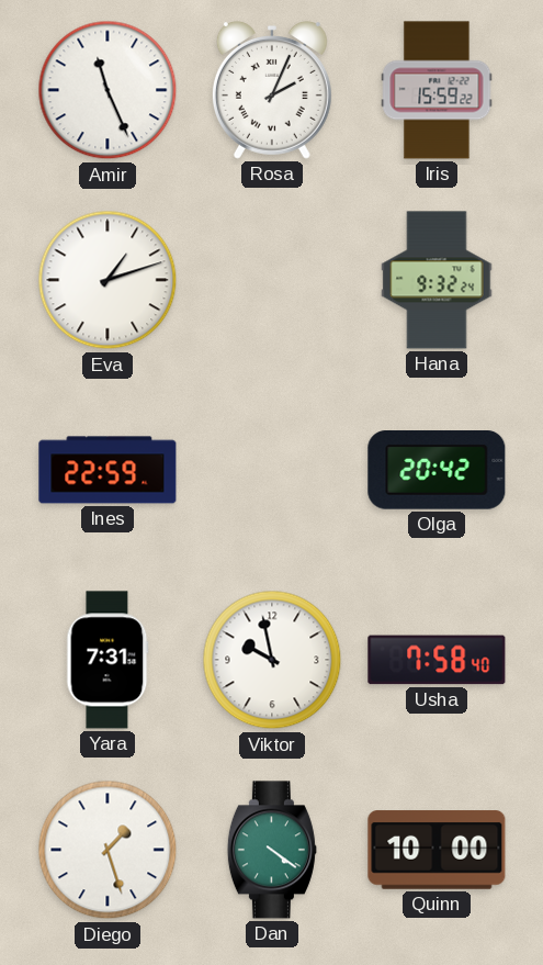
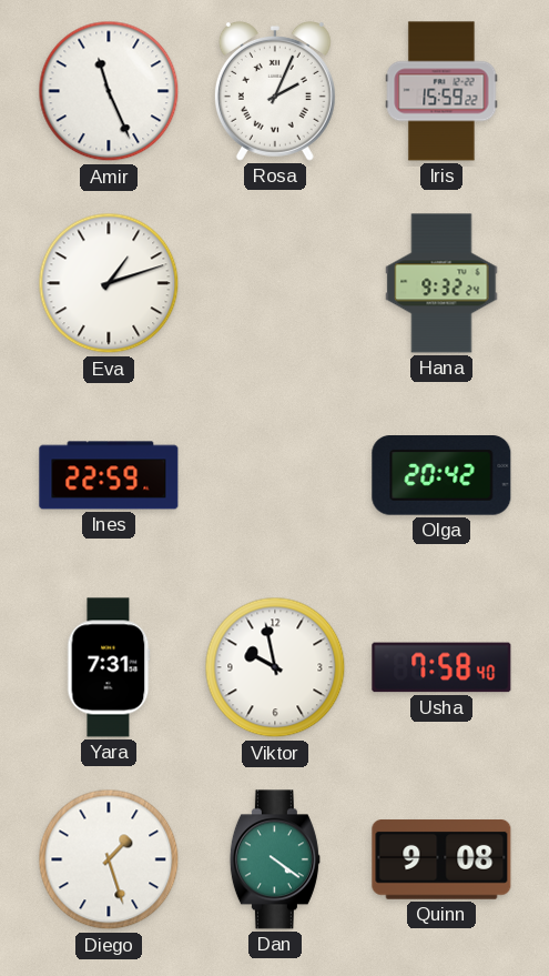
Quinn: 10:00 -> 9:08
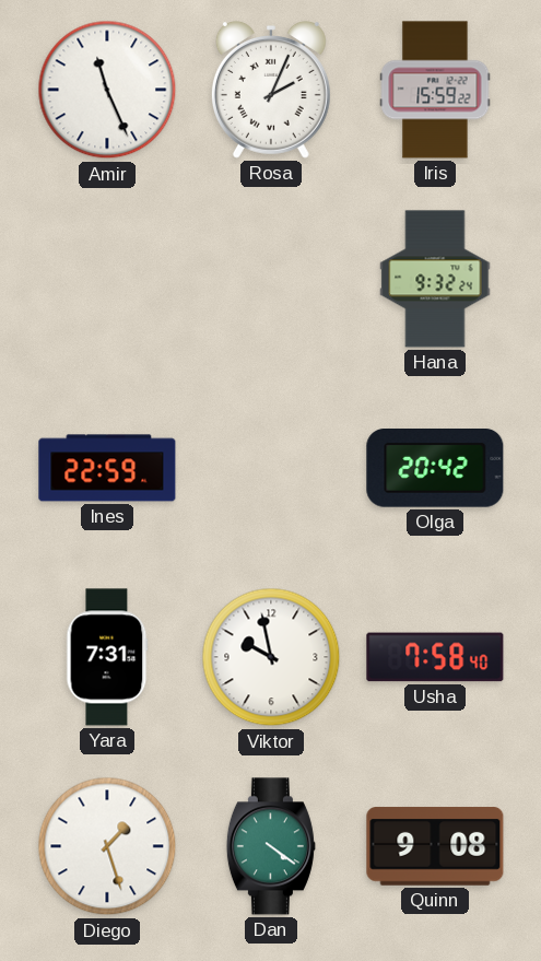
Eva: 1:12 -> none
